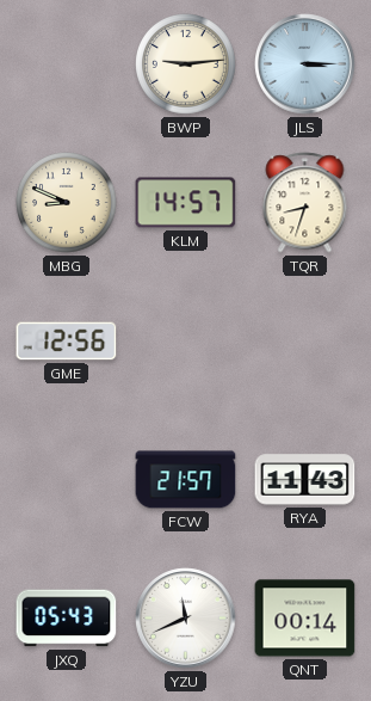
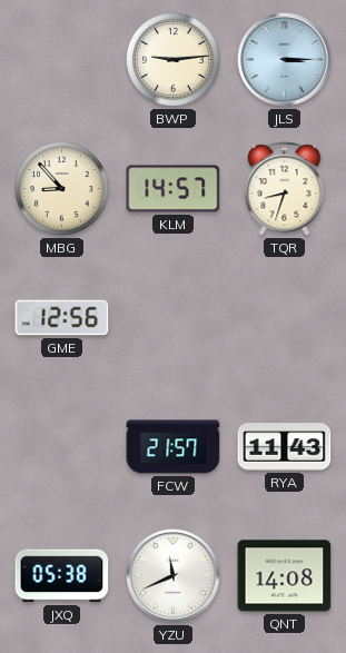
MBG: 8:49 -> 8:53
JXQ: 05:43 -> 05:38
QNT: 00:14 -> 14:08
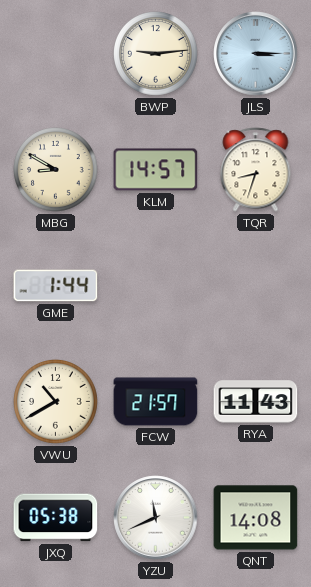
MBG: 8:53 -> 8:50
GME: 12:56 -> 1:44
VWU: none -> 10:40
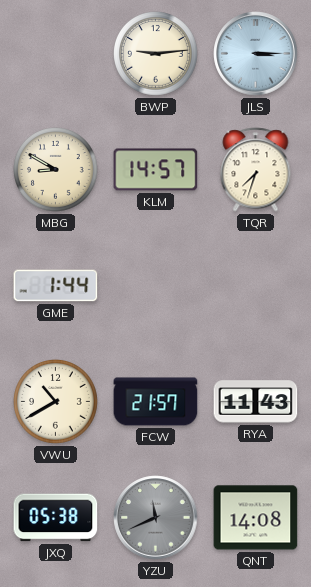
TQR: 8:33 -> 7:33
YZU dial: white -> grey
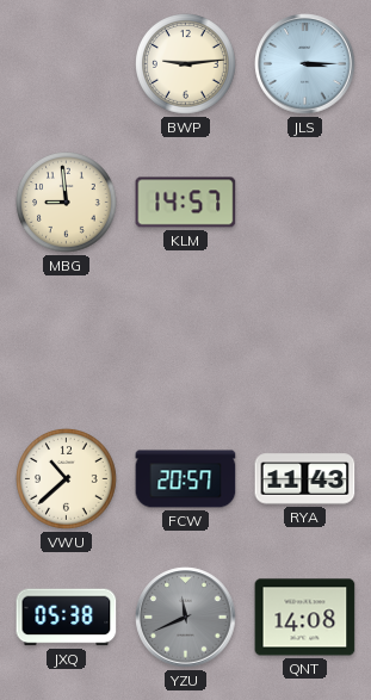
MBG: 8:50 -> 8:59
TQR: 7:33 -> none
GME: 1:44 -> none
VWU: 10:40 -> 10:38
FCW: 21:57 -> 20:57
